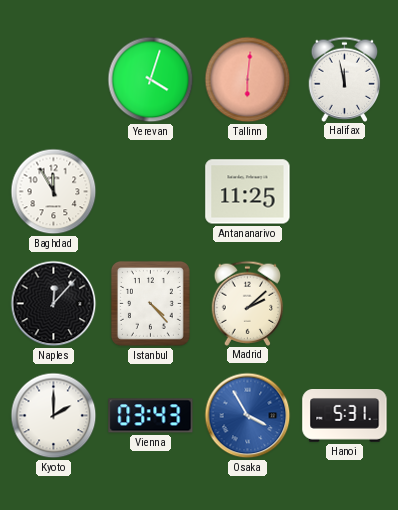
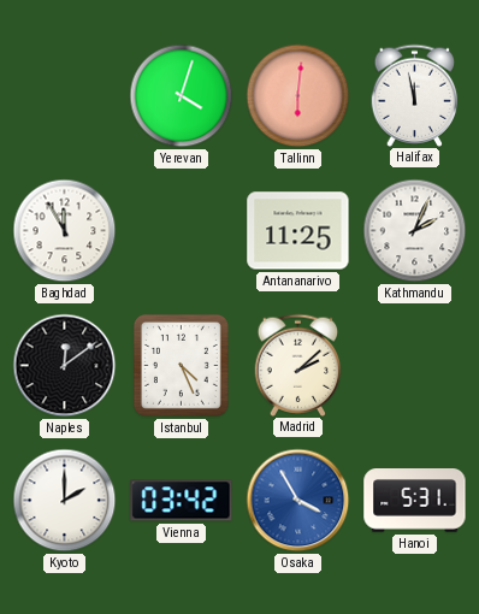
Kathmandu: none -> 2:04
Naples: 12:07 -> 12:09
Istanbul: 4:23 -> 4:26
Vienna: 03:43 -> 03:42
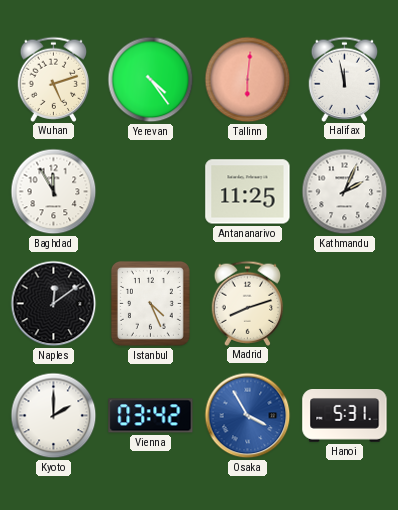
Wuhan: none -> 5:12
Yerevan: 4:03 -> 4:24
Madrid: 2:08 -> 8:12
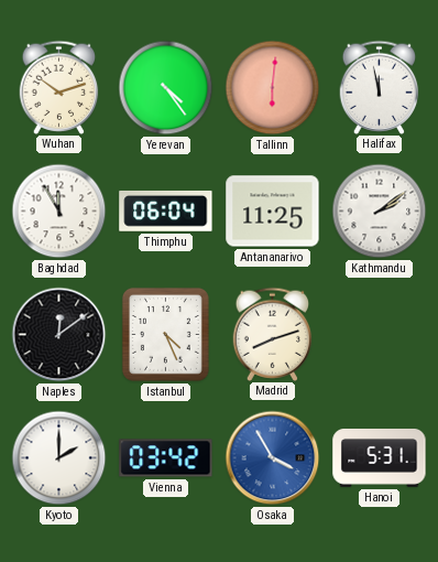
Wuhan: 5:12 -> 10:12
Thimphu: none -> 06:04
Kathmandu: 2:04 -> 2:09
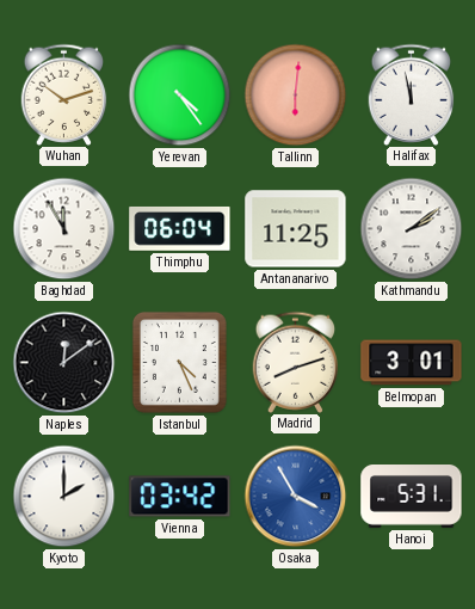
Belmopan: none -> 3:01
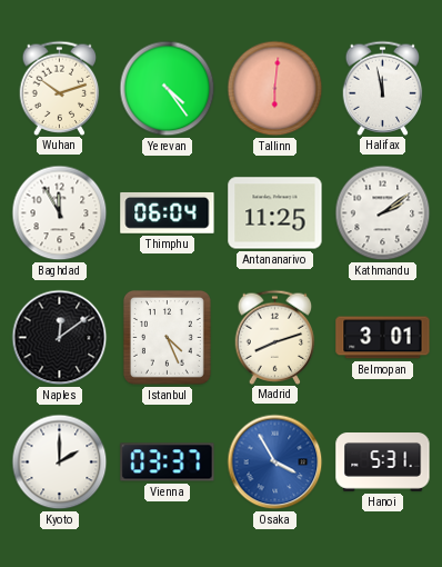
Vienna: 03:42 -> 03:37
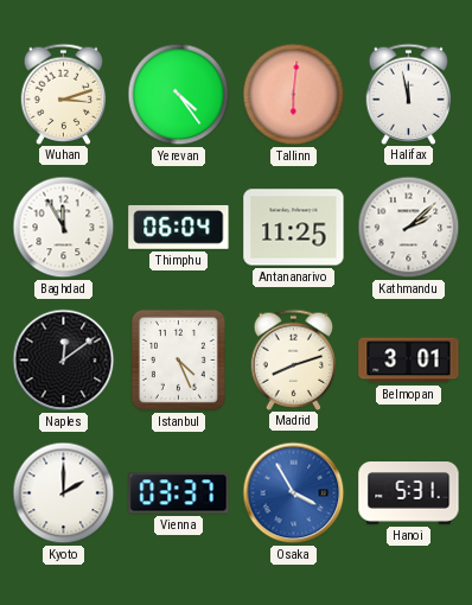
Wuhan: 10:12 -> 3:12
Kathmandu: 2:09 -> 2:08
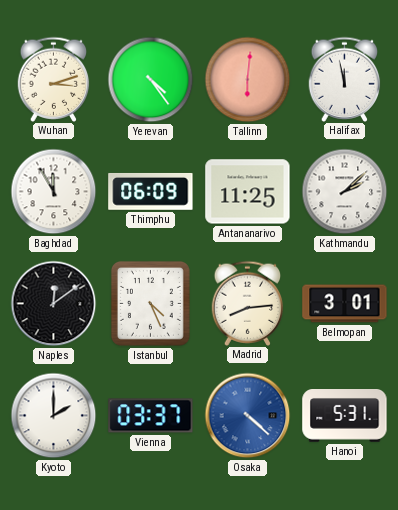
Thimphu: 06:04 -> 06:09
Madrid: 8:12 -> 8:14
Osaka: 3:55 -> 4:22
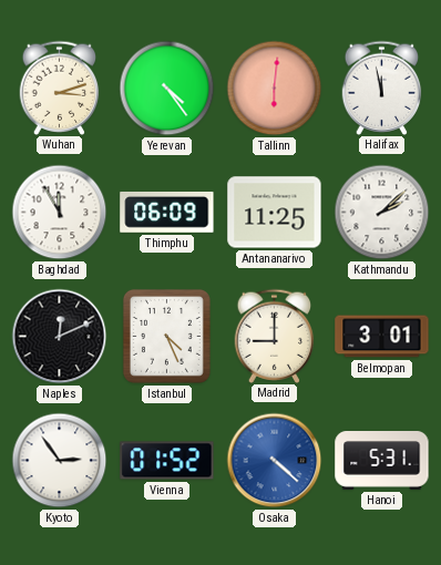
Naples: 12:09 -> 12:11
Madrid: 8:14 -> 9:00
Kyoto: 2:00 -> 2:54
Vienna: 03:37 -> 01:52
